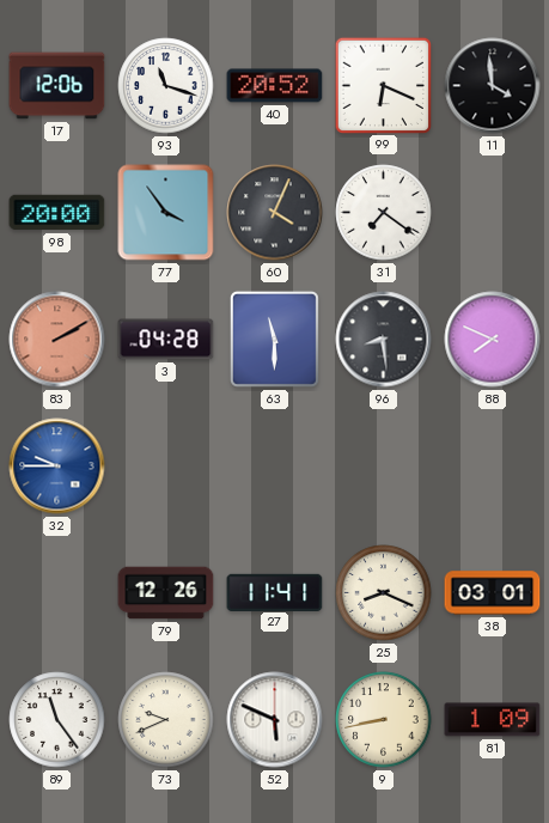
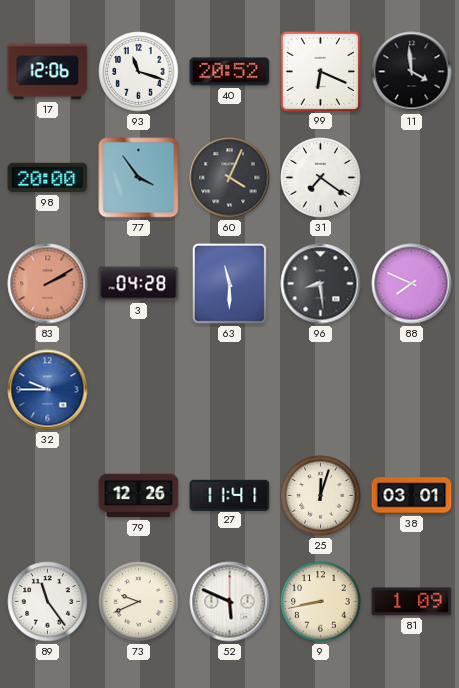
25: 8:19 -> 12:03
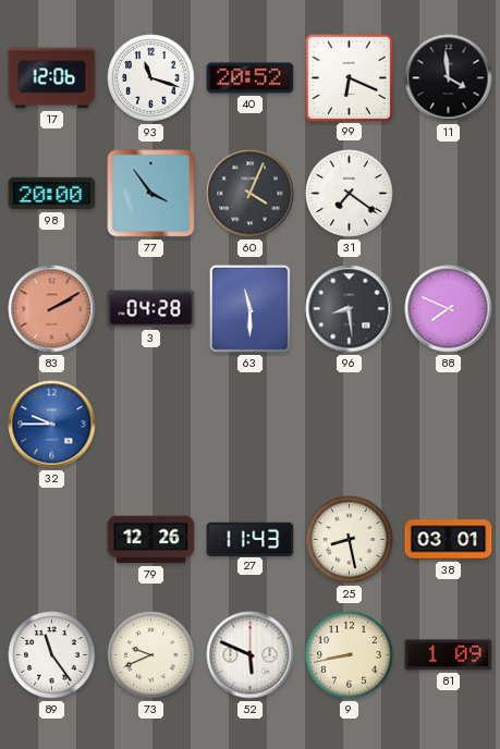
27: 11:41 -> 11:43
25: 12:03 -> 8:28
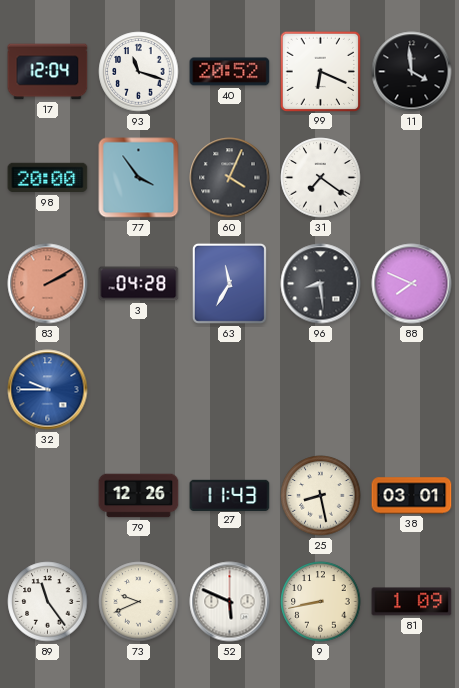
17: 12:06 -> 12:04
63: 11:30 -> 11:35
